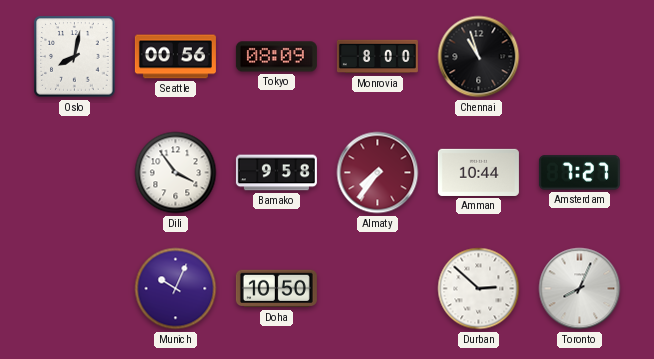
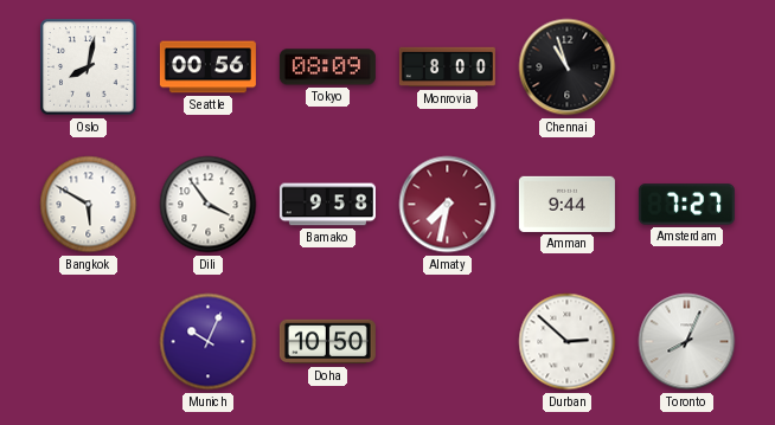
Bangkok: none -> 5:50
Almaty: 7:36 -> 7:32
Amman: 10:44 -> 9:44
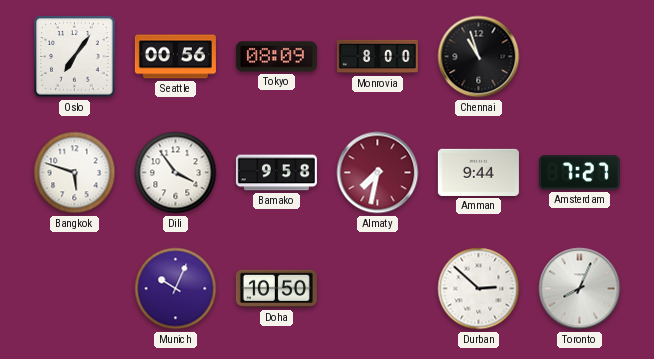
Oslo: 8:02 -> 7:06
Bangkok: 5:50 -> 5:48
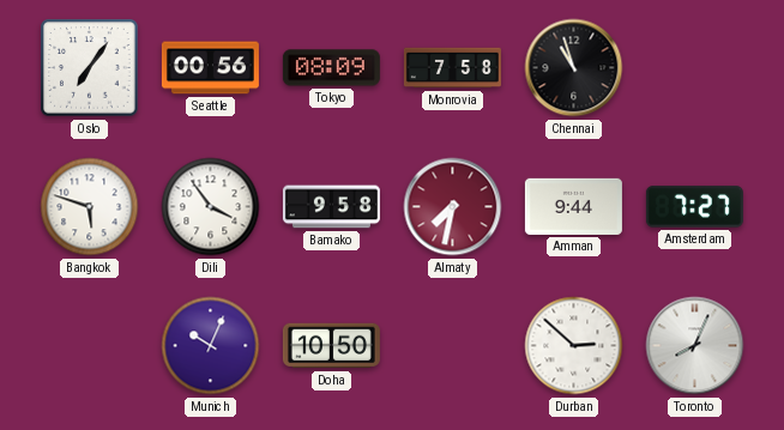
Monrovia: 8:00 -> 7:58
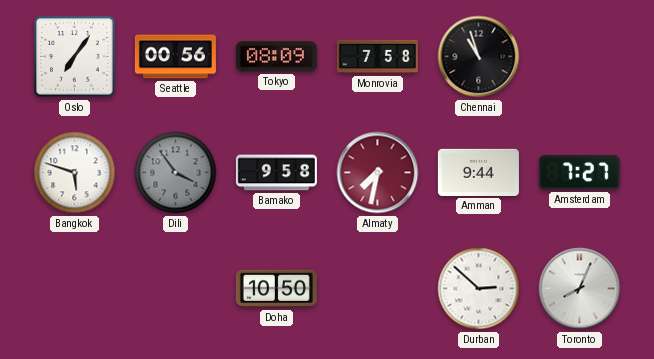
Dili dial: white -> grey
Munich: 10:04 -> none
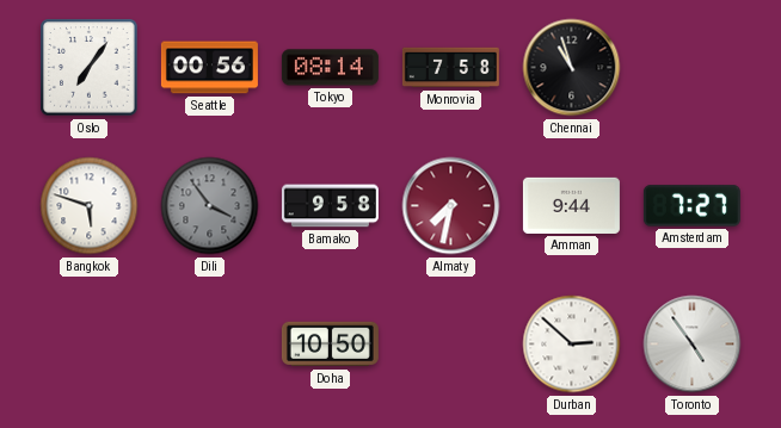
Tokyo: 08:09 -> 08:14
Toronto: 8:04 -> 4:54
